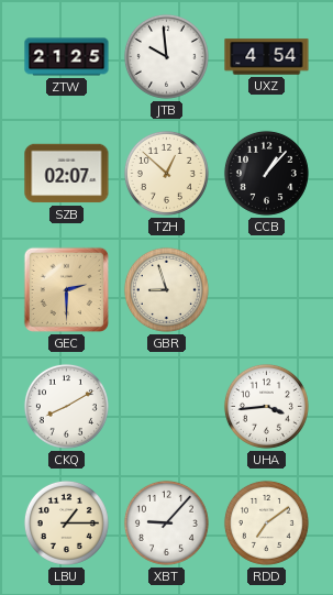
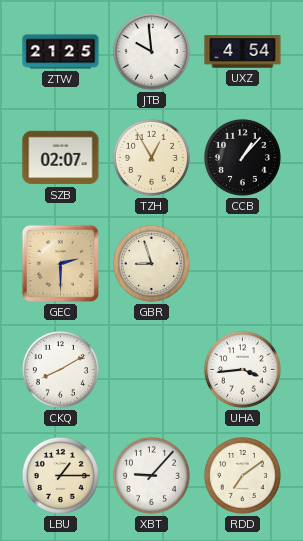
TZH: 12:52 -> 12:55
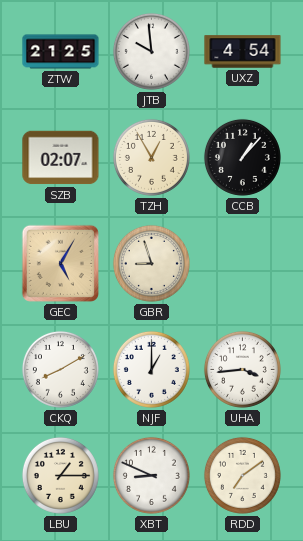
GEC: 2:30 -> 5:05
NJF: none -> 1:00
XBT: 9:07 -> 8:49
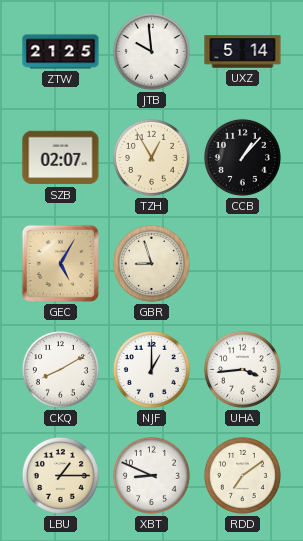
UXZ: 4:54 -> 5:14
